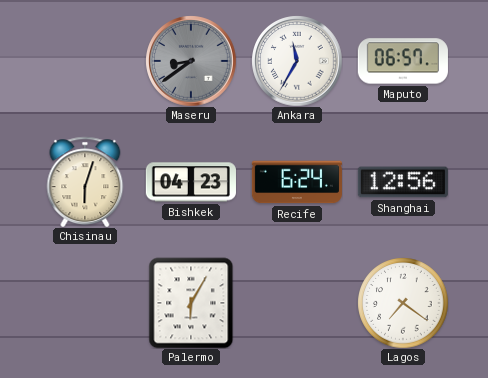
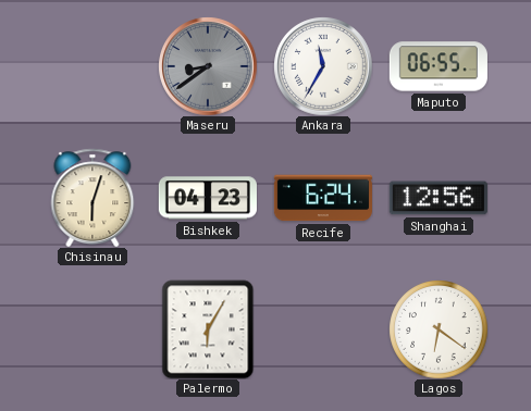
Maputo: 06:57 -> 06:55
Lagos: 7:21 -> 6:21
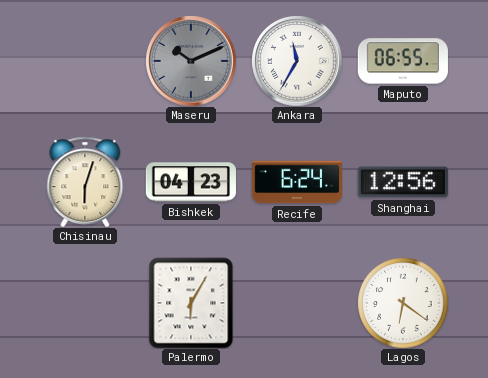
Maseru: 8:39 -> 10:11
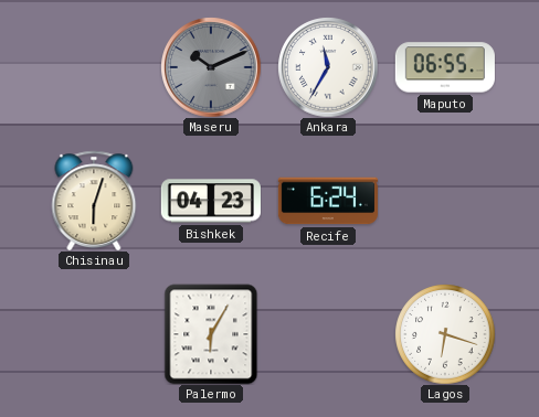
Shanghai: 12:56 -> none
Lagos: 6:21 -> 6:18
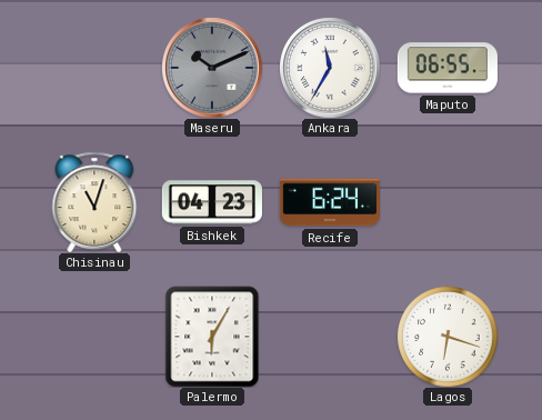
Chisinau: 6:03 -> 11:03
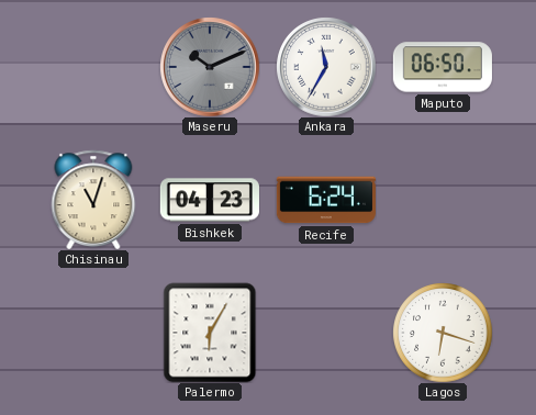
Maputo: 06:55 -> 06:50
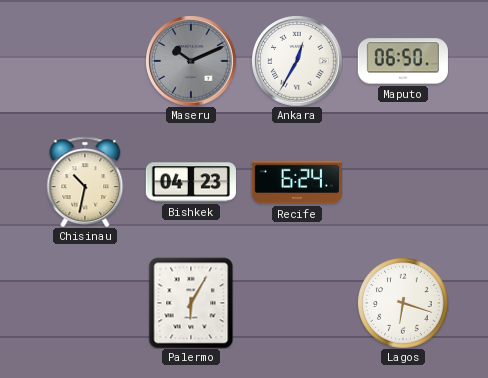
Ankara: 11:35 -> 12:35
Chisinau: 11:03 -> 10:32
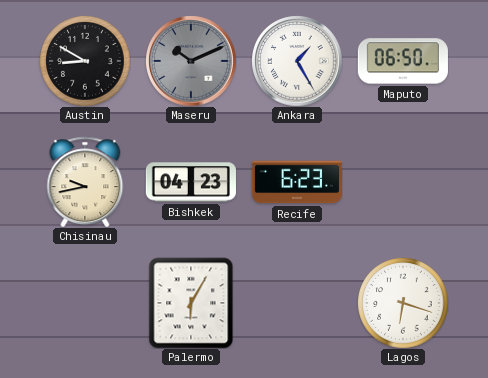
Austin: none -> 8:50
Ankara: 12:35 -> 1:25
Chisinau: 10:32 -> 9:43
Recife: 6:24 -> 6:23
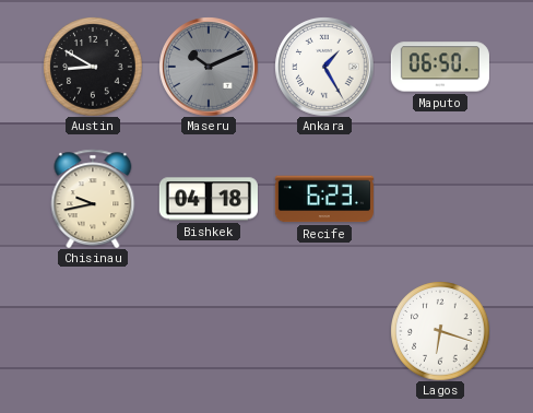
Bishkek: 04:23 -> 04:18
Palermo: 6:05 -> none
